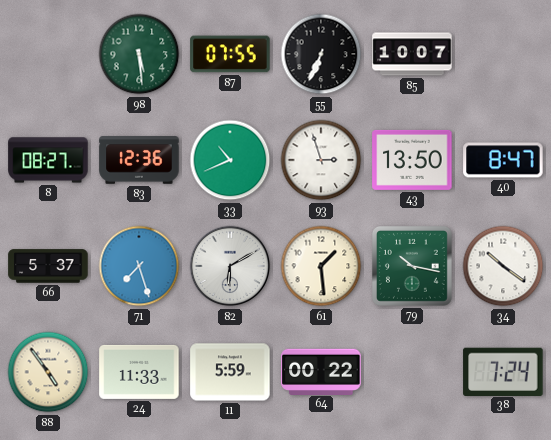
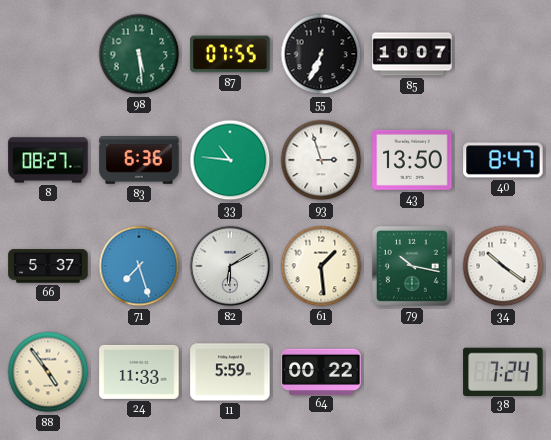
83: 12:36 -> 6:36
33: 10:41 -> 10:46
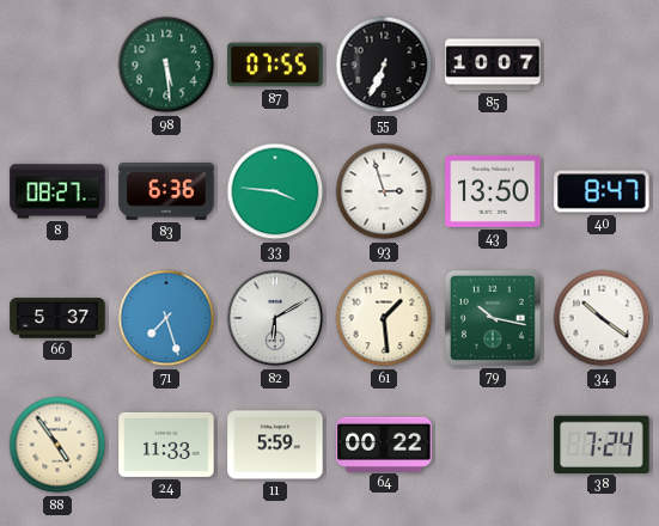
33: 10:46 -> 3:46
